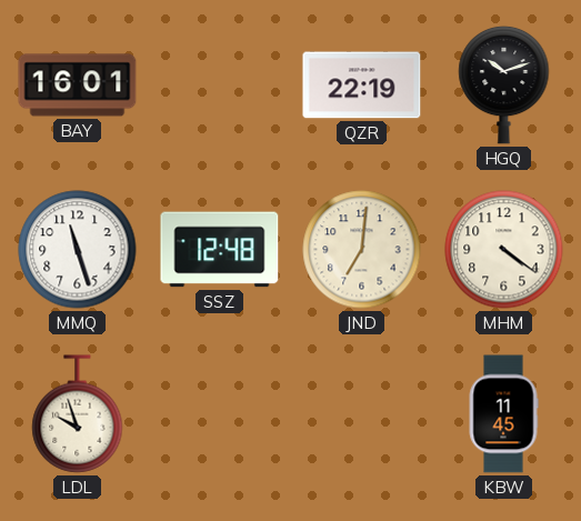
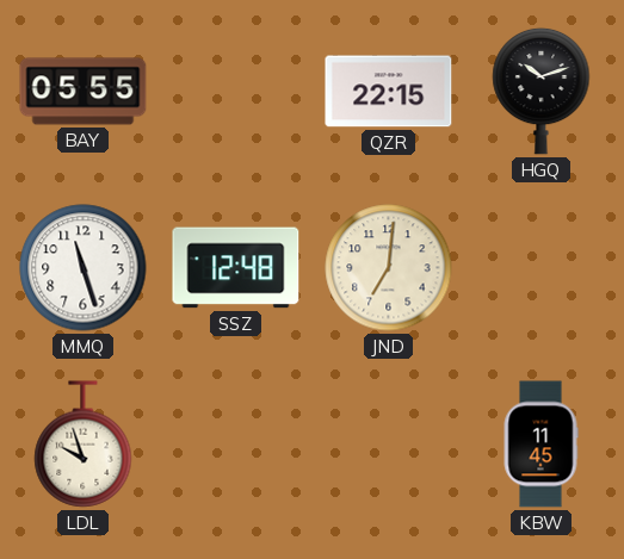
BAY: 16:01 -> 05:55
QZR: 22:19 -> 22:15
MHM: 4:21 -> none
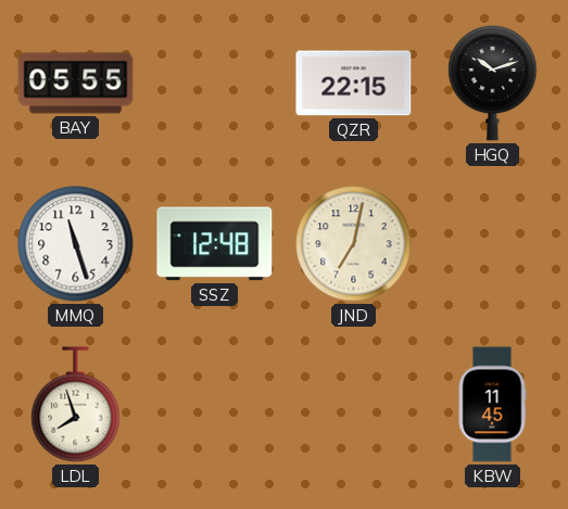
JND: 7:01 -> 7:02
LDL: 9:57 -> 7:57
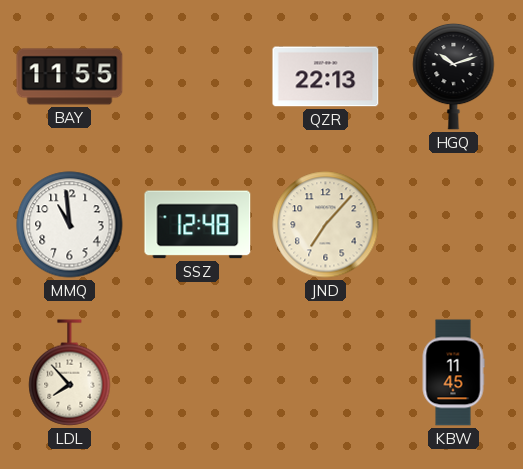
BAY: 05:55 -> 11:55
QZR: 22:15 -> 22:13
MMQ: 11:27 -> 10:59
JND: 7:02 -> 7:07
LDL: 7:57 -> 7:53
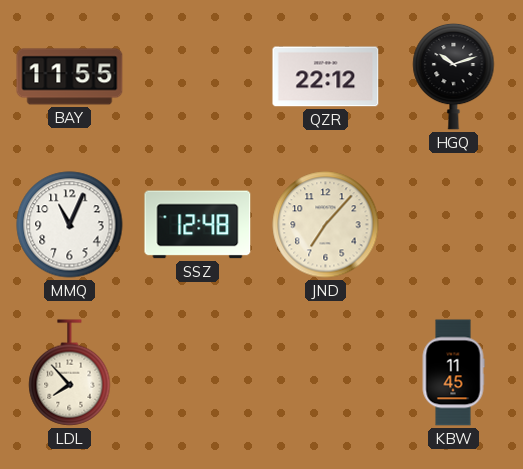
QZR: 22:13 -> 22:12
MMQ: 10:59 -> 11:04
